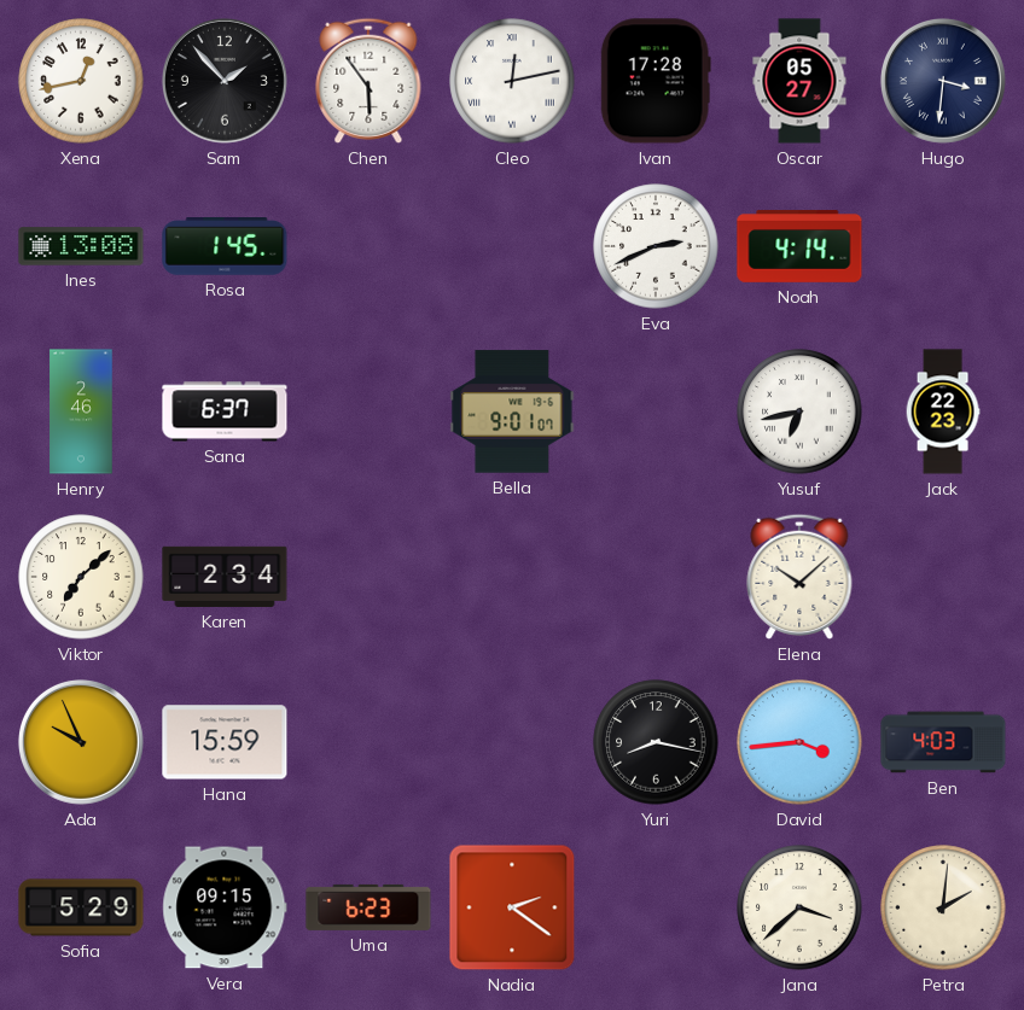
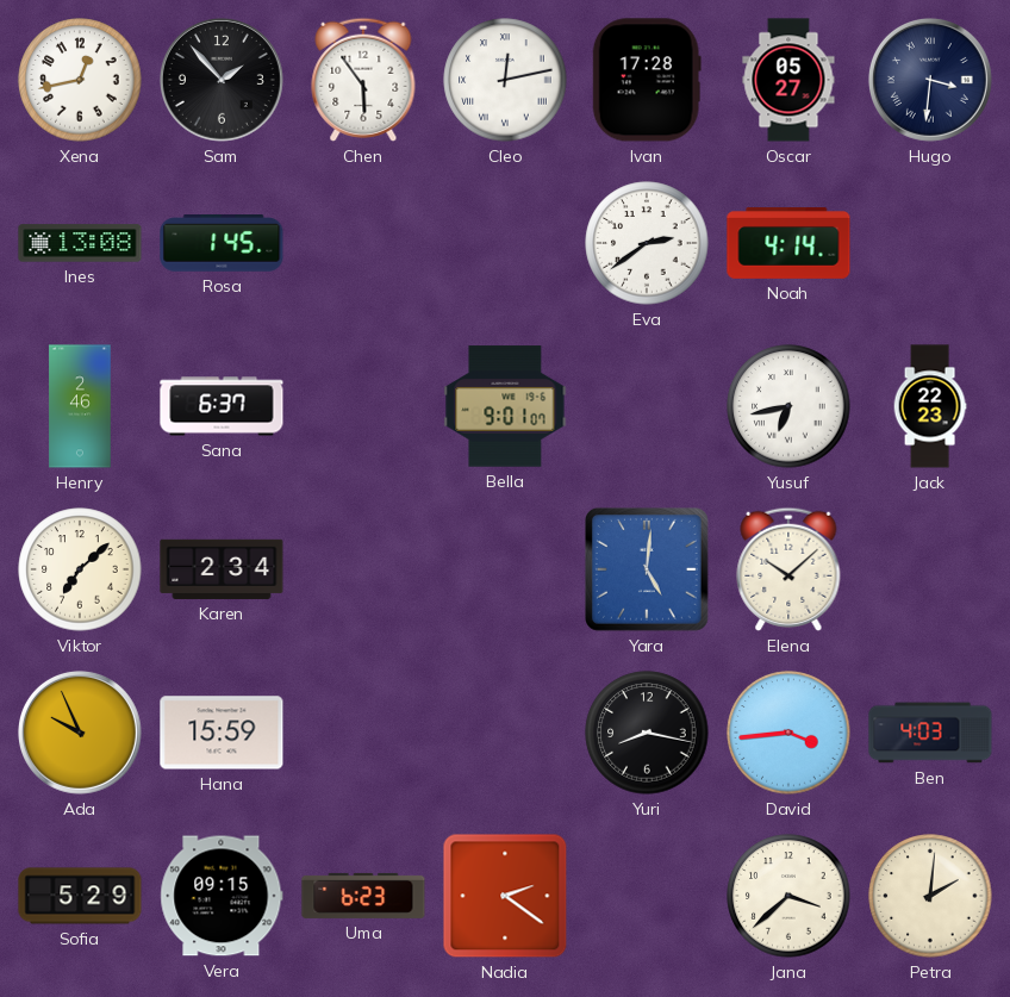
Eva: 2:41 -> 2:39
Yara: none -> 5:01
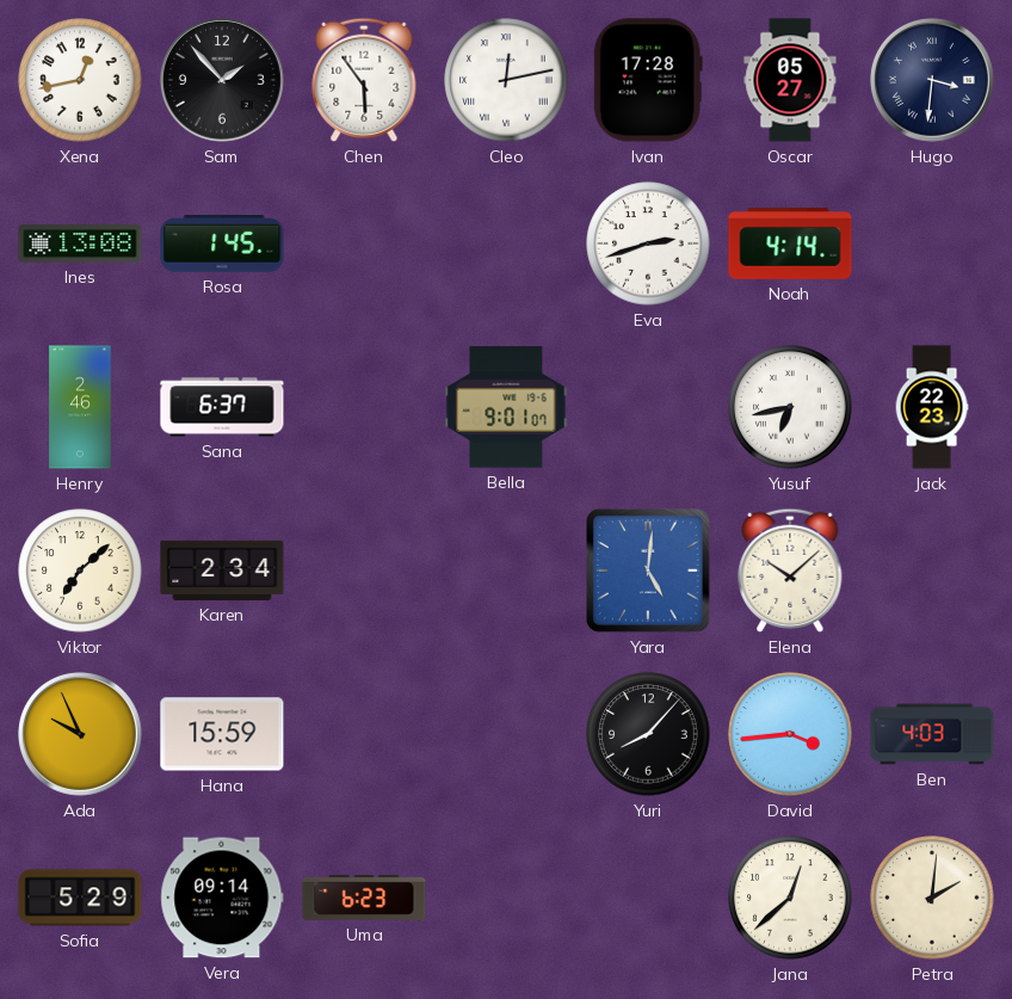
Eva: 2:39 -> 2:42
Yuri: 8:17 -> 8:07
Vera: 09:15 -> 09:14
Nadia: 2:21 -> none
Jana: 3:38 -> 12:38
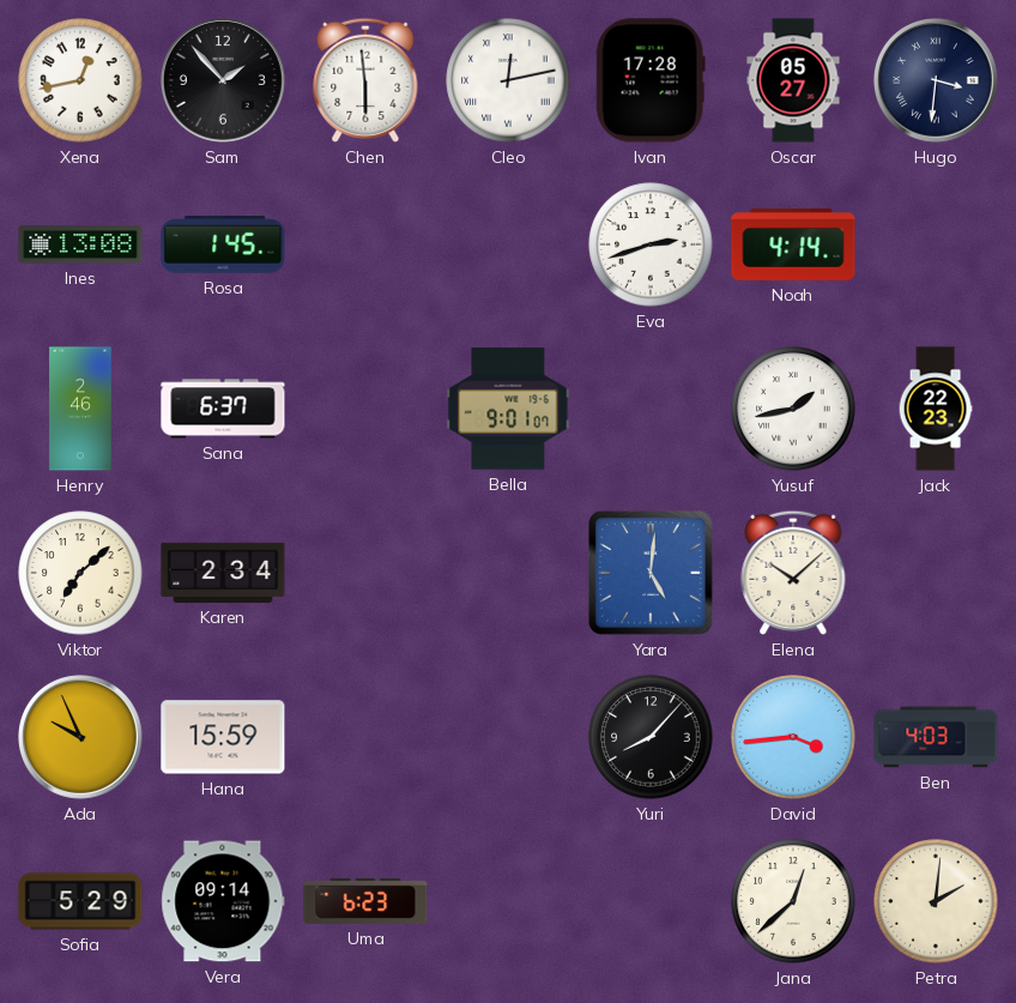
Chen: 5:54 -> 5:59
Yusuf: 6:43 -> 1:43
